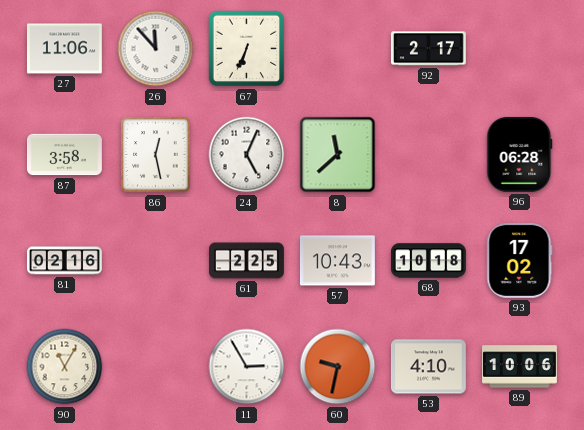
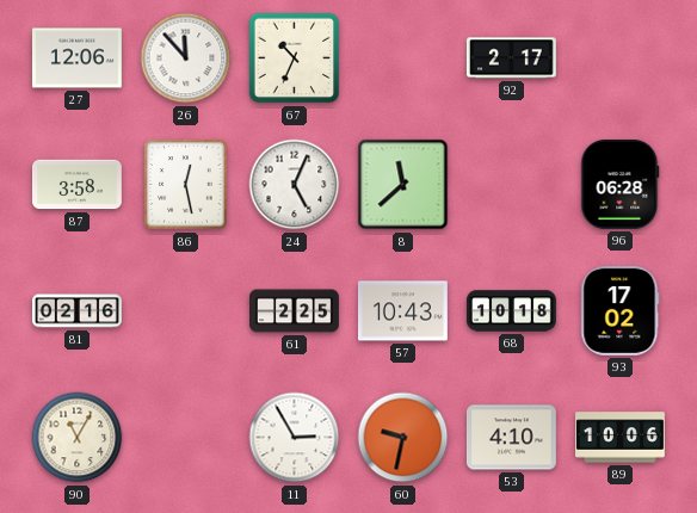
27: 11:06 -> 12:06
67: 6:34 -> 10:34
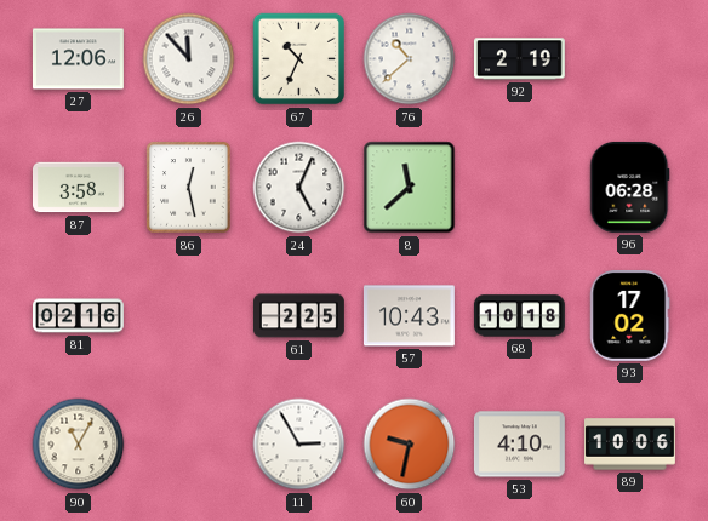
76: none -> 10:38
92: 2:17 -> 2:19
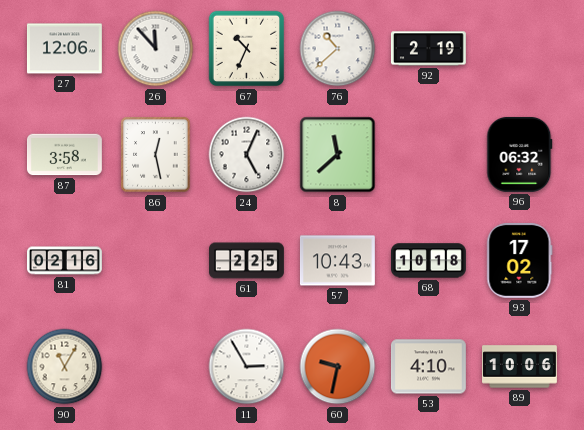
96: 06:28 -> 06:32
